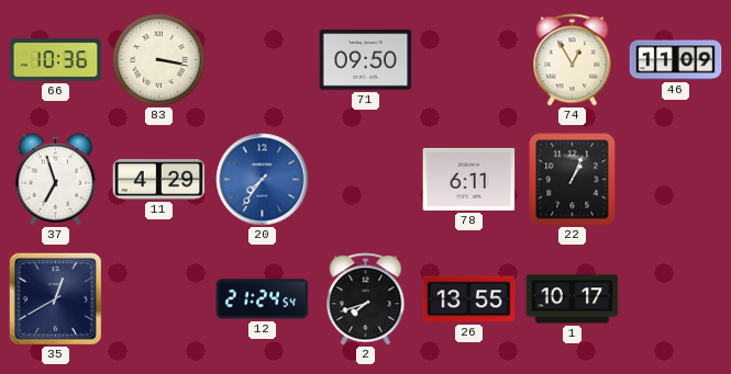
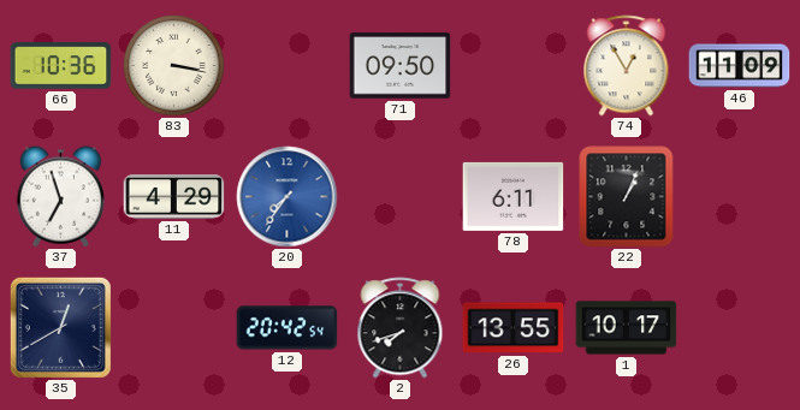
12: 21:24 -> 20:42
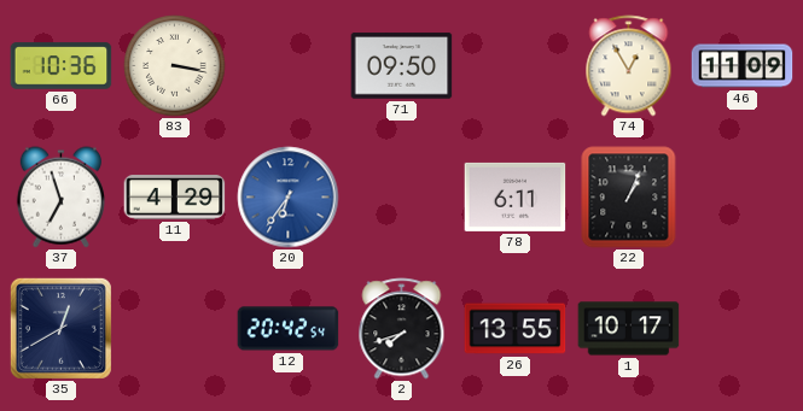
20: 7:36 -> 6:36
